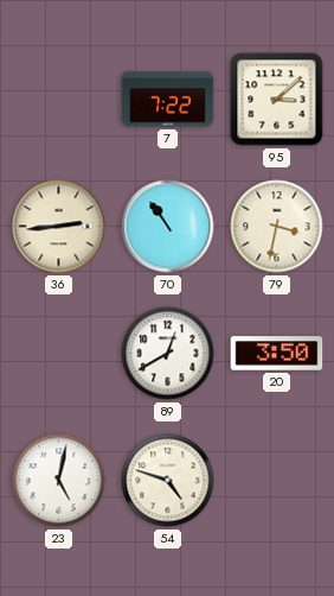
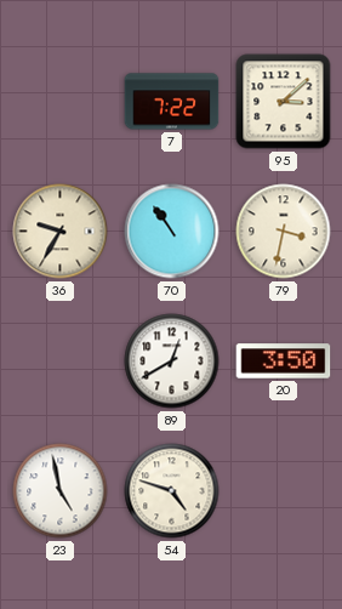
36: 2:44 -> 9:35
23: 5:02 -> 4:58
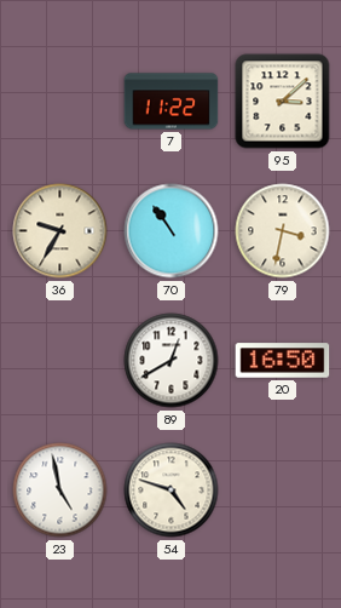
7: 7:22 -> 11:22
20: 3:50 -> 16:50
